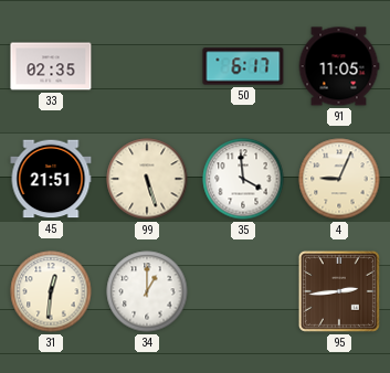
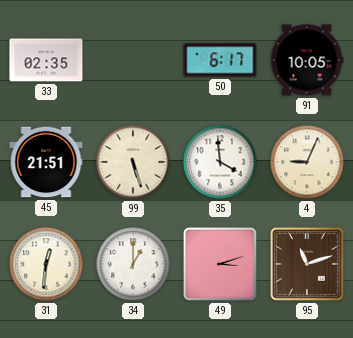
91: 11:05 -> 10:05
49: none -> 3:12
95: 2:44 -> 11:12
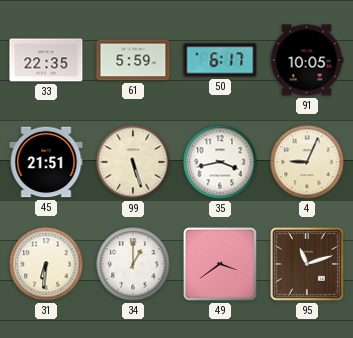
33: 02:35 -> 22:35
61: none -> 5:59
35: 3:59 -> 3:43
31: 12:31 -> 6:31
49: 3:12 -> 3:39
